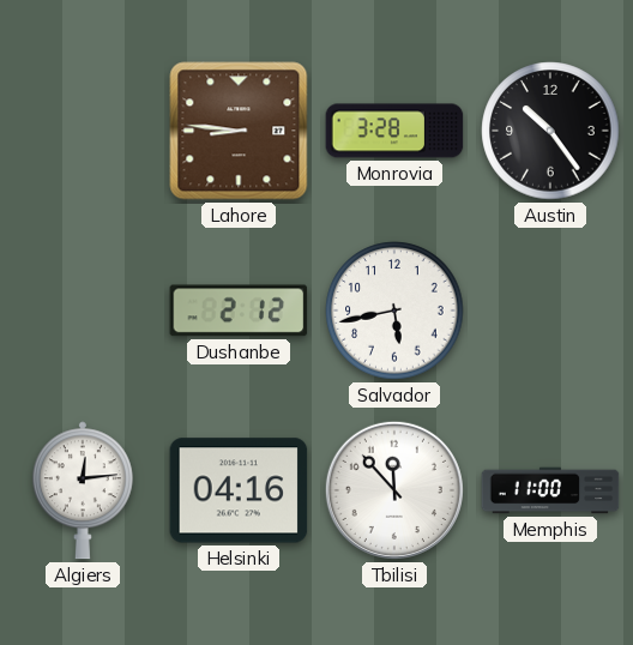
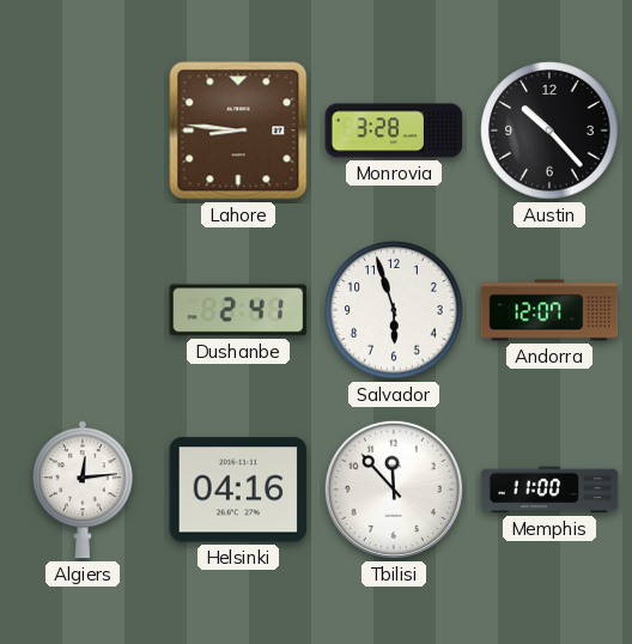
Austin: 10:24 -> 10:23
Dushanbe: 2:12 -> 2:41
Salvador: 5:43 -> 5:57
Andorra: none -> 12:07
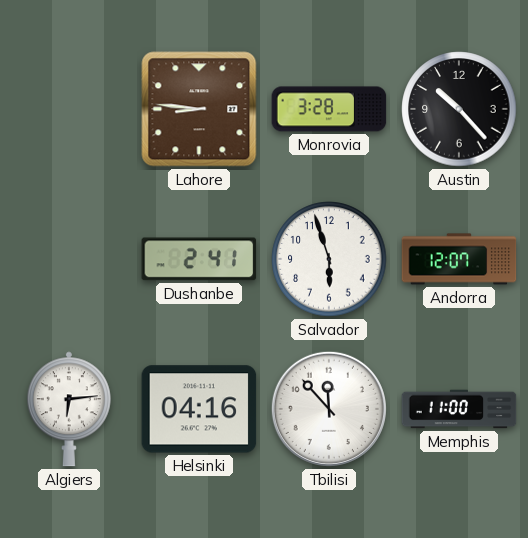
Algiers: 12:14 -> 6:14
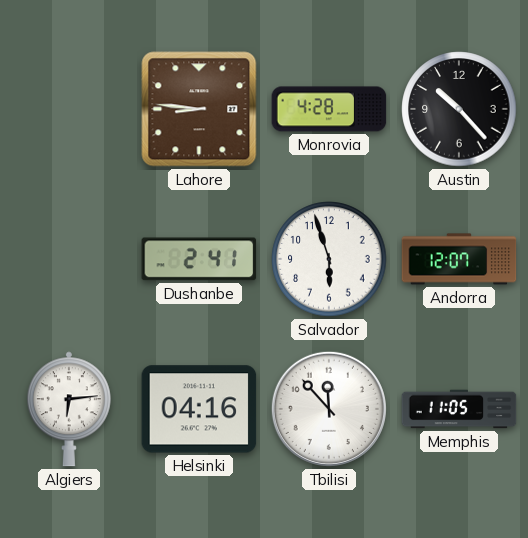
Monrovia: 3:28 -> 4:28
Memphis: 11:00 -> 11:05
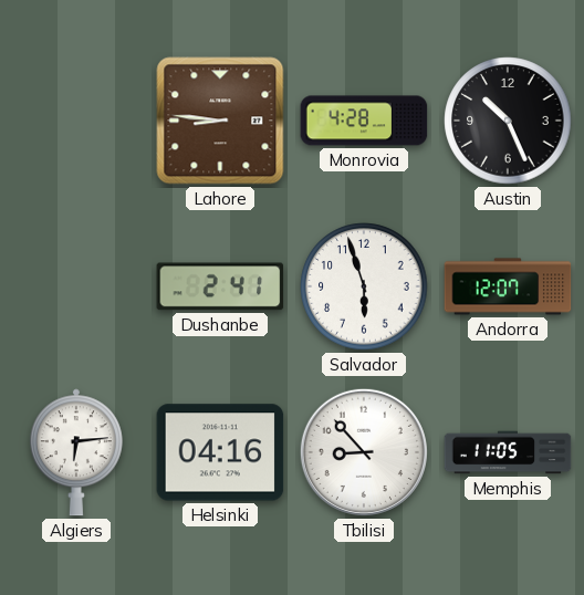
Austin: 10:23 -> 10:26
Tbilisi: 11:53 -> 8:53
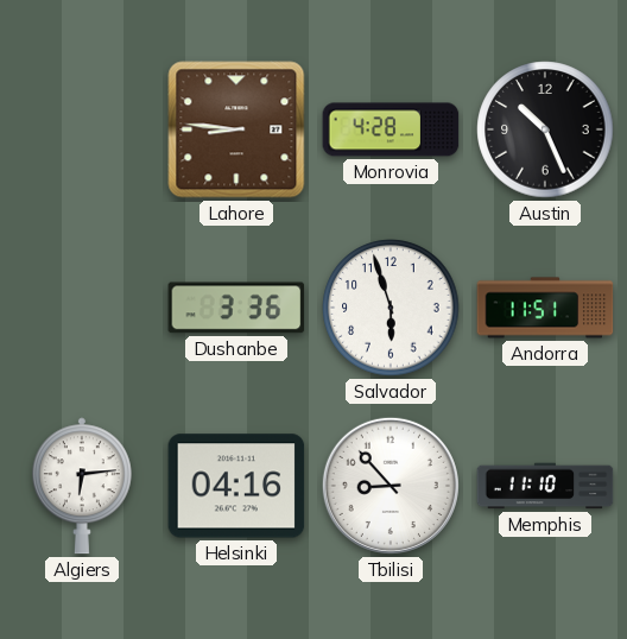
Dushanbe: 2:41 -> 3:36
Andorra: 12:07 -> 11:51
Memphis: 11:05 -> 11:10
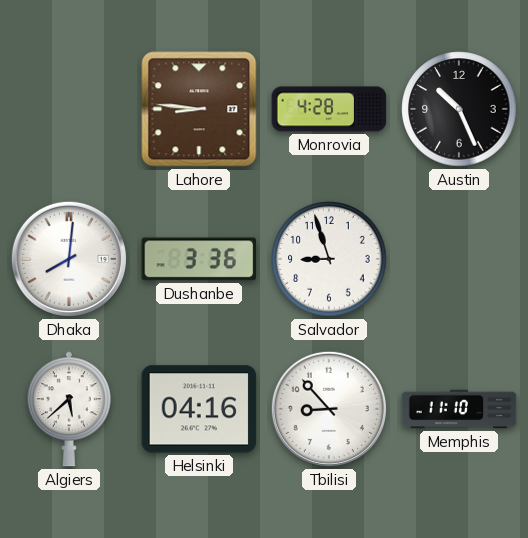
Dhaka: none -> 8:01
Salvador: 5:57 -> 8:57
Andorra: 11:51 -> none
Algiers: 6:14 -> 5:38
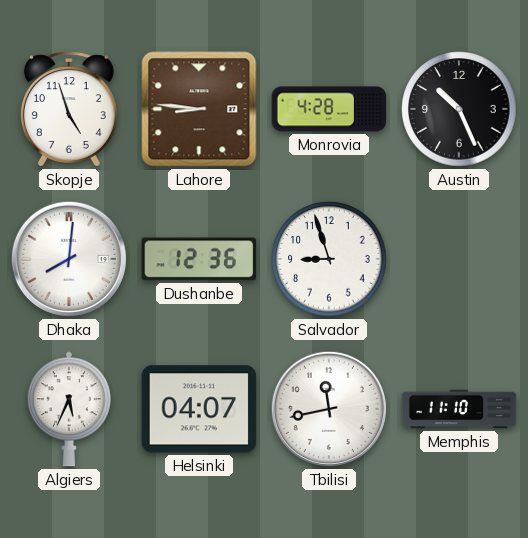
Skopje: none -> 4:57
Dushanbe: 3:36 -> 12:36
Algiers: 5:38 -> 5:34
Helsinki: 04:16 -> 04:07
Tbilisi: 8:53 -> 11:43
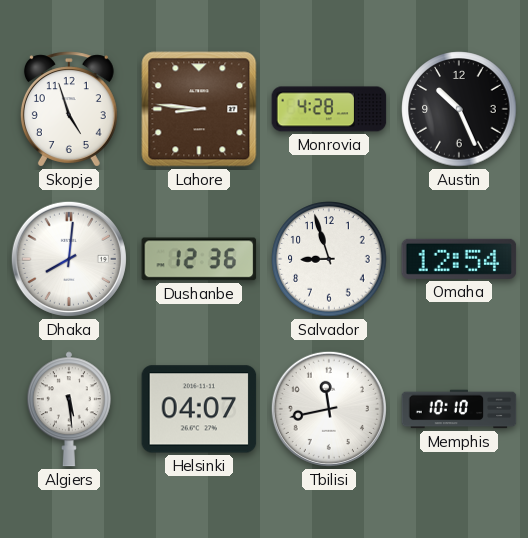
Omaha: none -> 12:54
Algiers: 5:34 -> 5:29
Memphis: 11:10 -> 10:10
